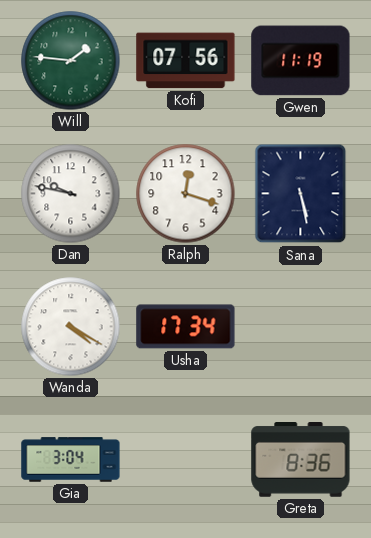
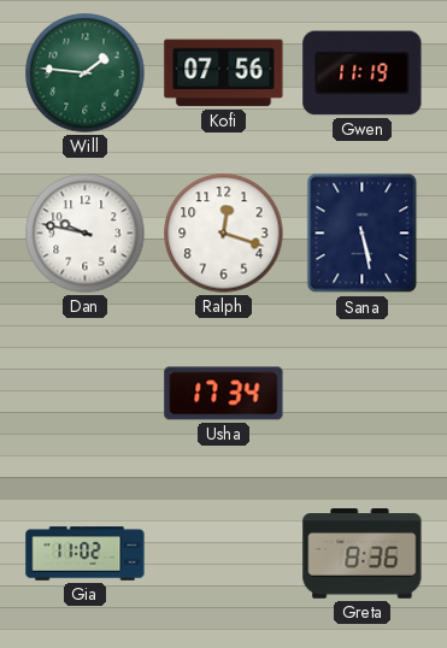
Wanda: 4:20 -> none
Gia: 3:04 -> 11:02
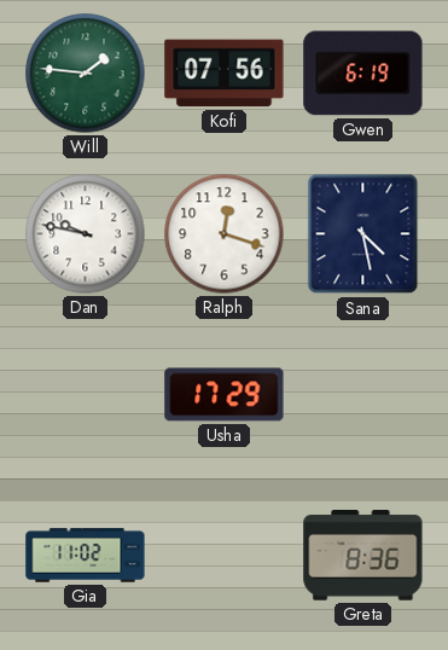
Gwen: 11:19 -> 6:19
Sana: 5:28 -> 4:28
Usha: 17:34 -> 17:29
